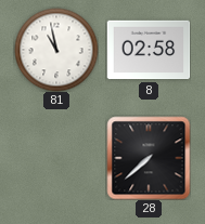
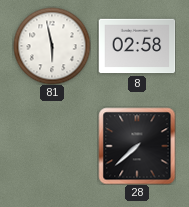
81: 10:58 -> 5:58
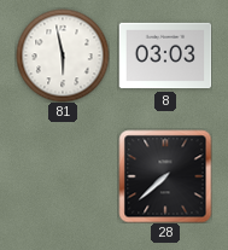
8: 02:58 -> 03:03
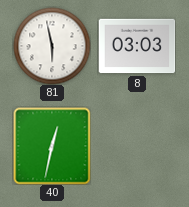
40: none -> 12:32
28: 7:38 -> none
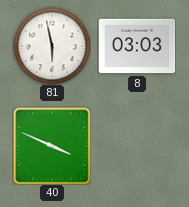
40: 12:32 -> 3:49
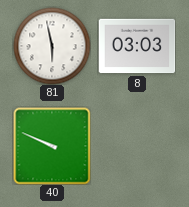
40: 3:49 -> 9:49
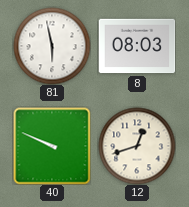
8: 03:03 -> 08:03
12: none -> 12:42
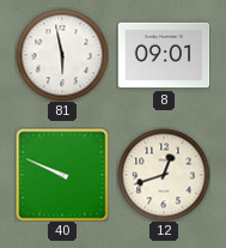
8: 08:03 -> 09:01
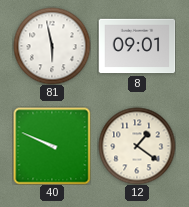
12: 12:42 -> 1:21
